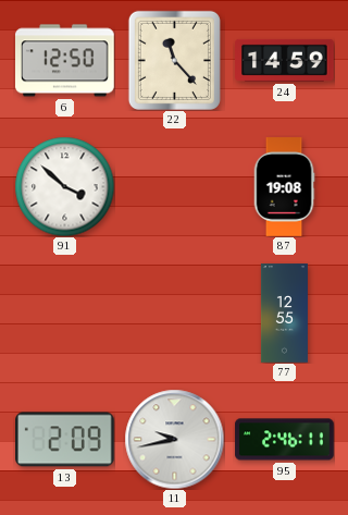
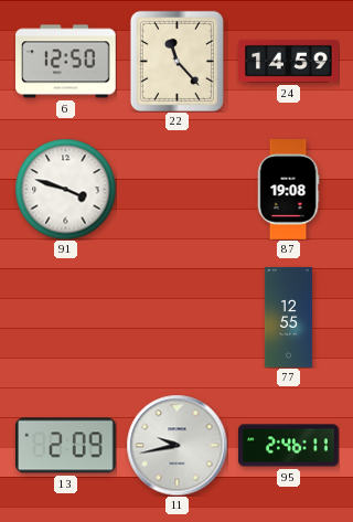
91: 3:52 -> 3:48
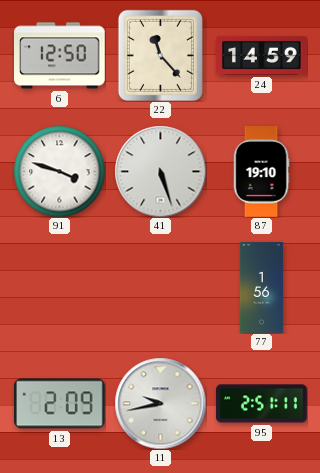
41: none -> 5:27
87: 19:08 -> 19:10
77: 12:55 -> 1:56
95: 2:46 -> 2:51
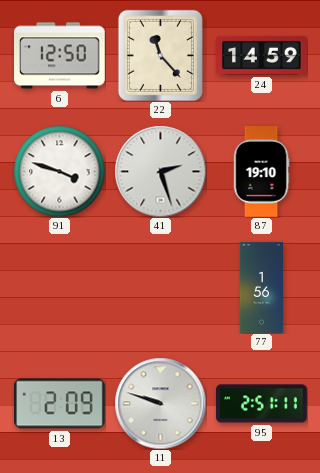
41: 5:27 -> 2:27
11: 9:43 -> 9:48
